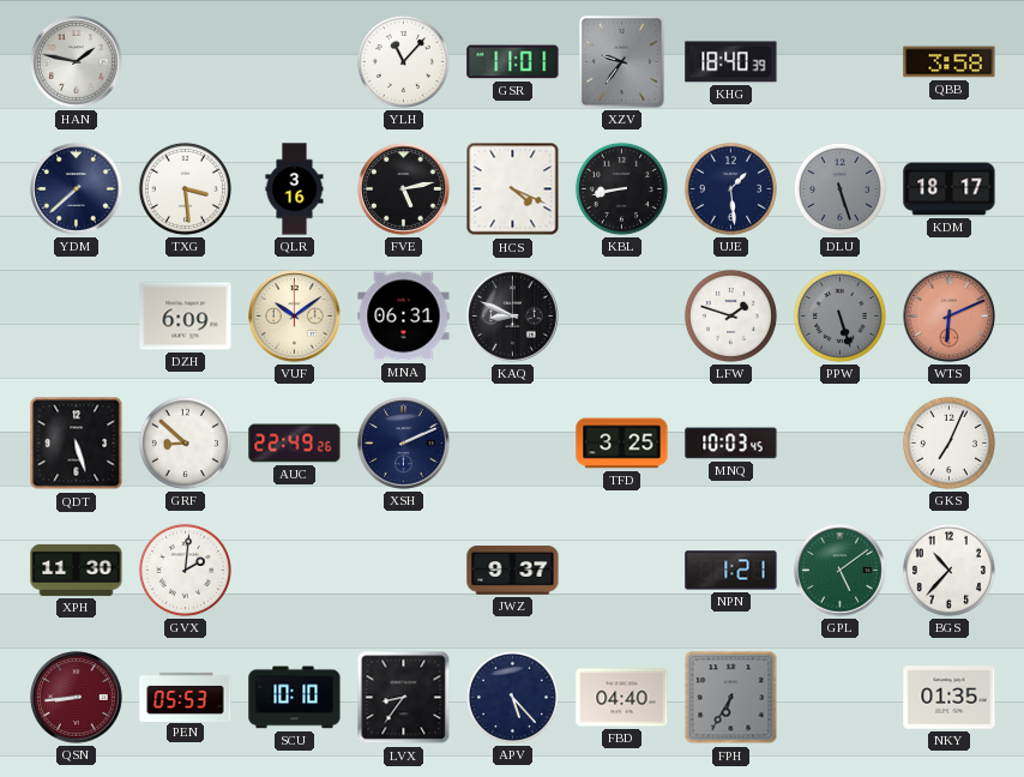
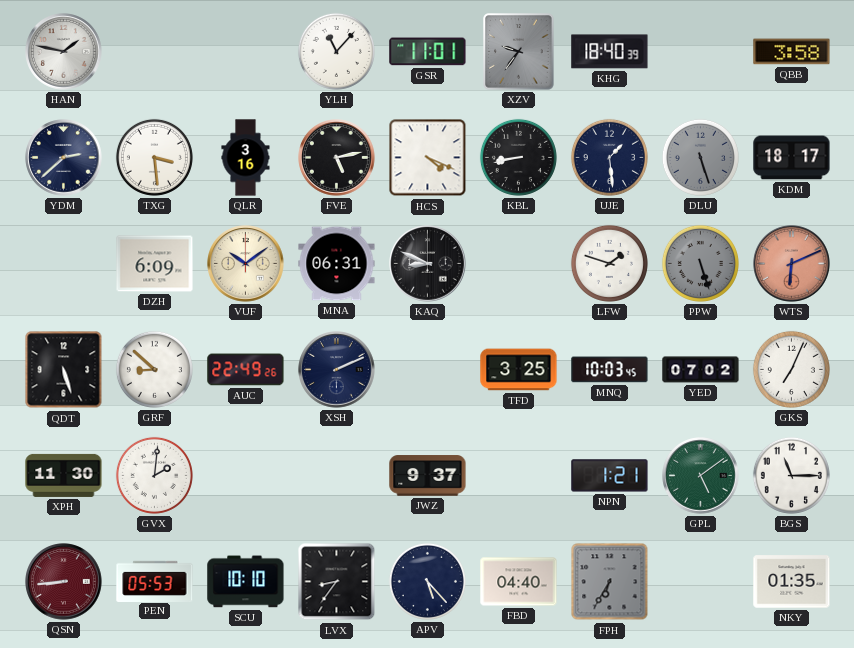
YDM: 7:38 -> 2:38
YED: none -> 07:02
BGS: 10:37 -> 11:15
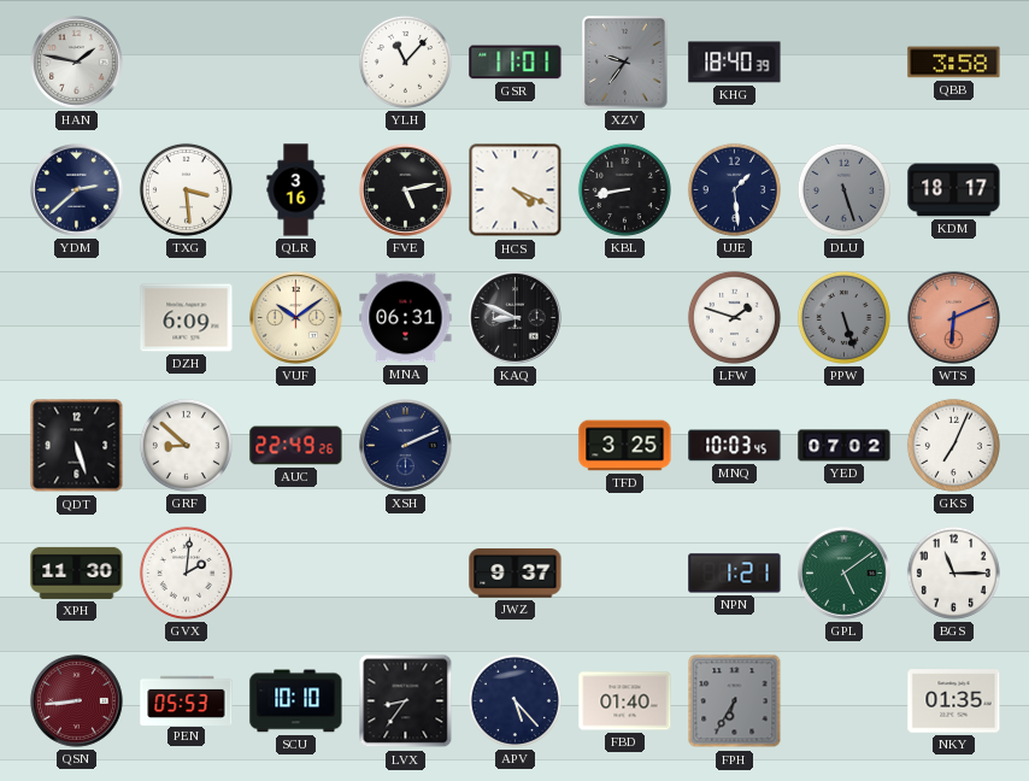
FBD: 04:40 -> 01:40
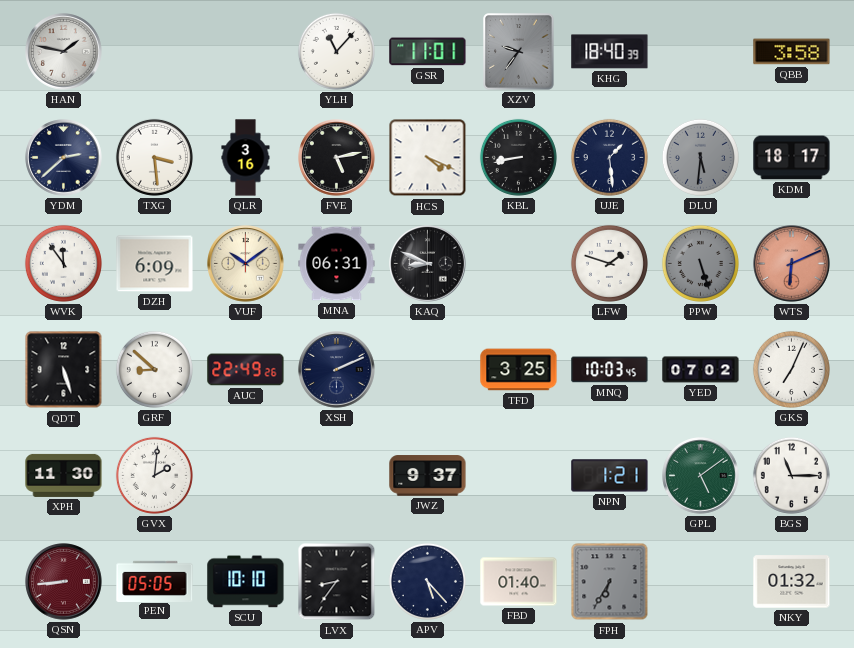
DLU: 5:27 -> 5:31
WVK: none -> 11:54
PEN: 05:53 -> 05:05
NKY: 01:35 -> 01:32
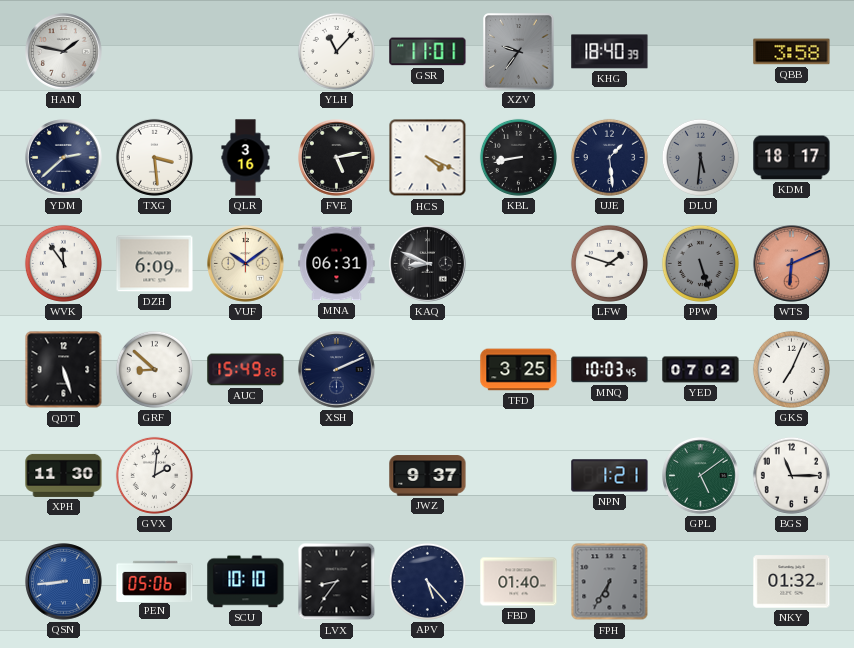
AUC: 22:49 -> 15:49
QSN dial: burgundy -> blue
PEN: 05:05 -> 05:06
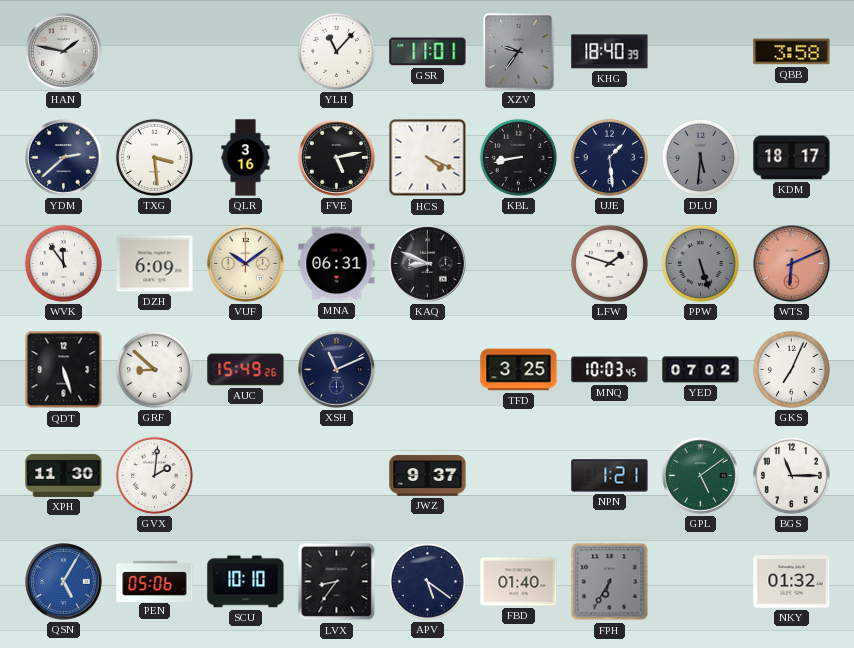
XSH: 2:11 -> 11:11
QSN: 8:44 -> 5:05
APV: 5:23 -> 5:21
